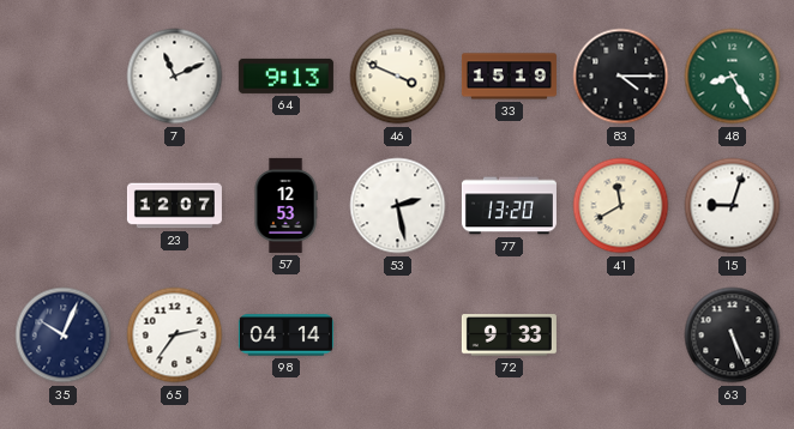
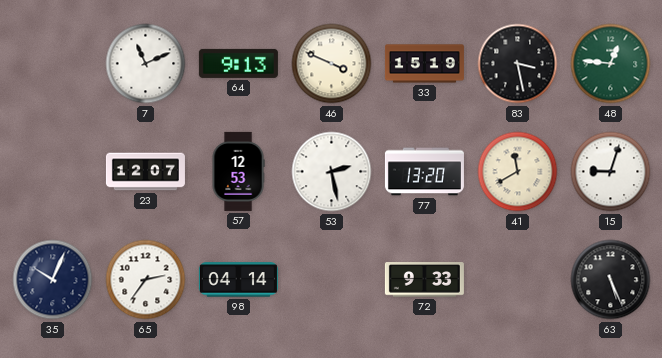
83: 4:15 -> 3:28
48: 8:25 -> 12:46
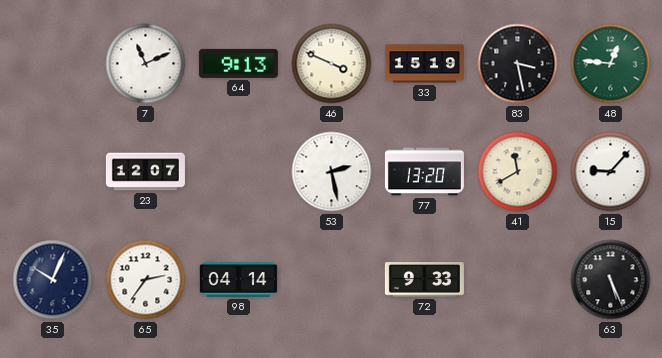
57: 12:53 -> none
15: 9:03 -> 9:07
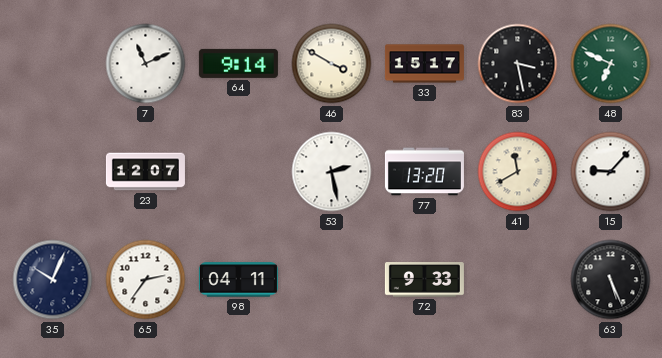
64: 9:13 -> 9:14
46: 3:49 -> 3:50
33: 15:19 -> 15:17
48: 12:46 -> 6:49
98: 04:14 -> 04:11
